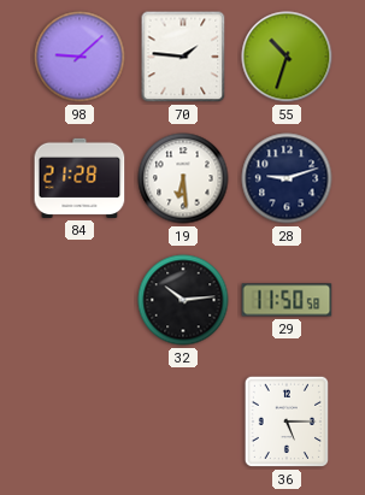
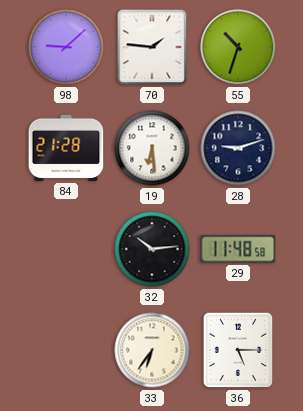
29: 11:50 -> 11:48
33: none -> 6:36
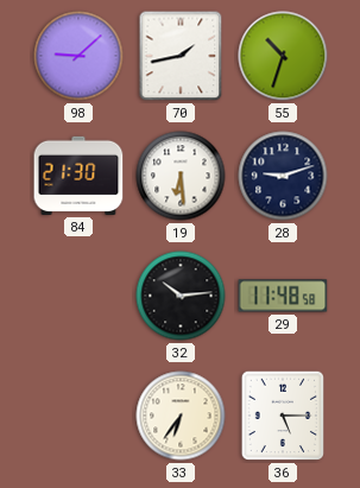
70: 1:46 -> 1:43
84: 21:28 -> 21:30
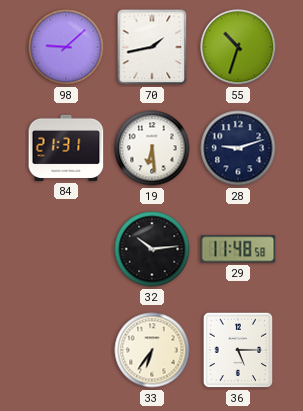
84: 21:30 -> 21:31
